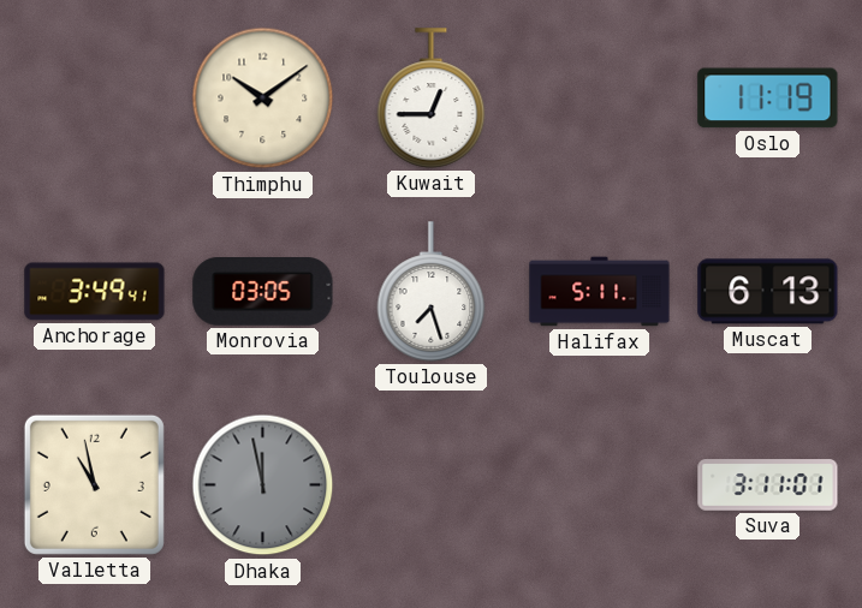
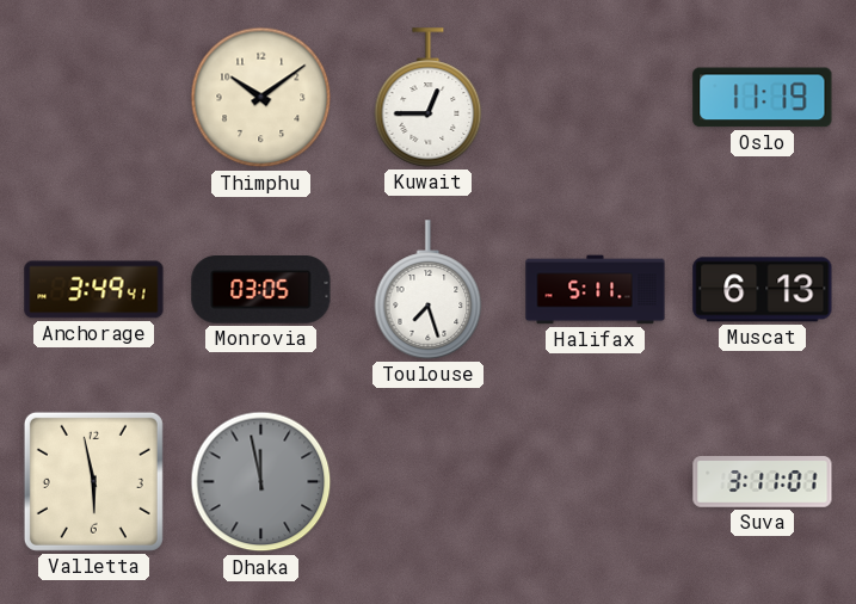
Valletta: 10:58 -> 5:58
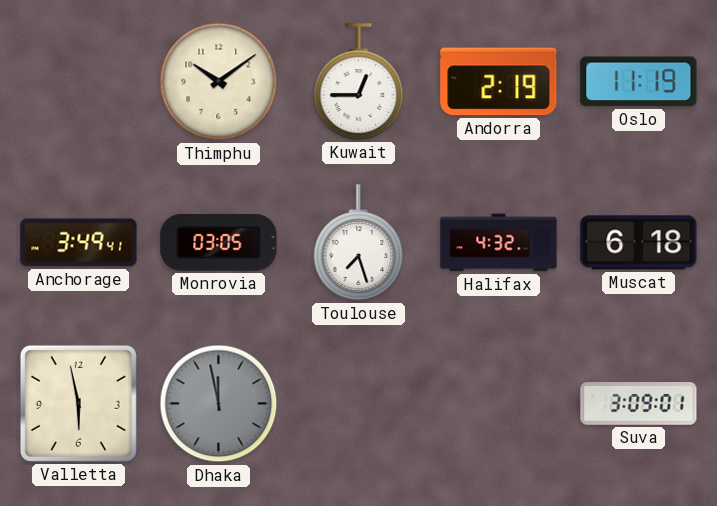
Andorra: none -> 2:19
Halifax: 5:11 -> 4:32
Muscat: 6:13 -> 6:18
Suva: 3:11 -> 3:09
